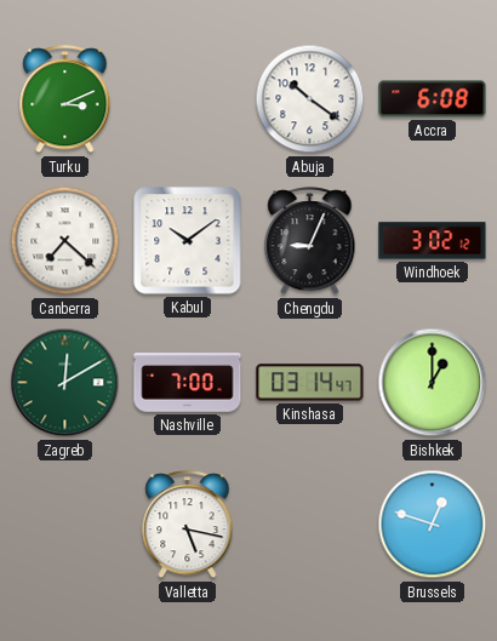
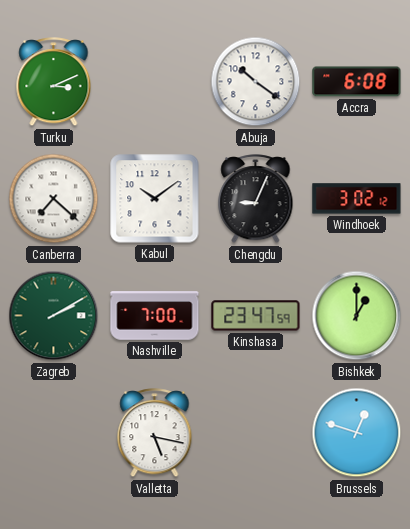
Zagreb: 12:10 -> 2:10
Kinshasa: 03:14 -> 23:47
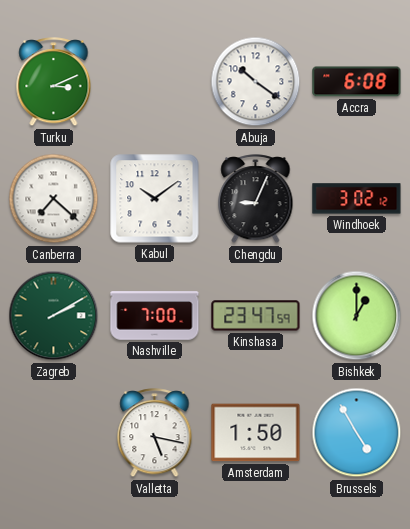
Amsterdam: none -> 1:50
Brussels: 12:48 -> 4:55
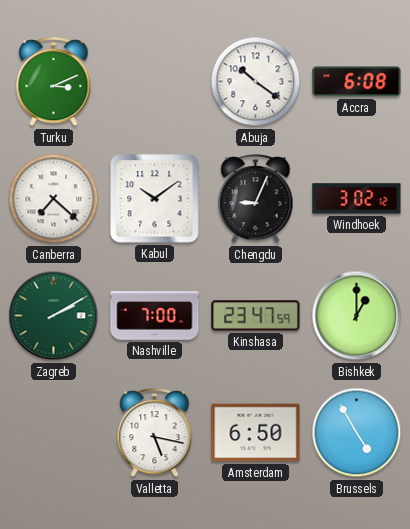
Amsterdam: 1:50 -> 6:50
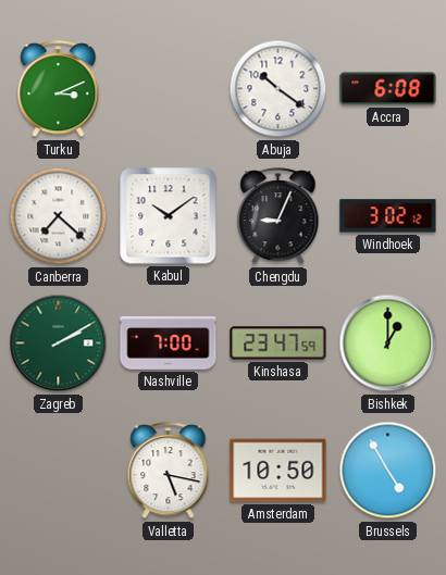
Amsterdam: 6:50 -> 10:50
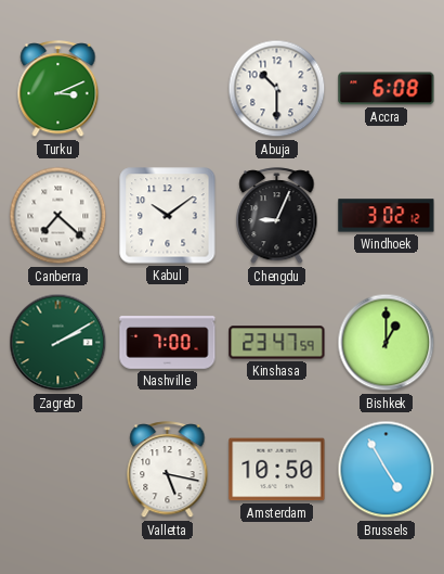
Abuja: 10:21 -> 10:30
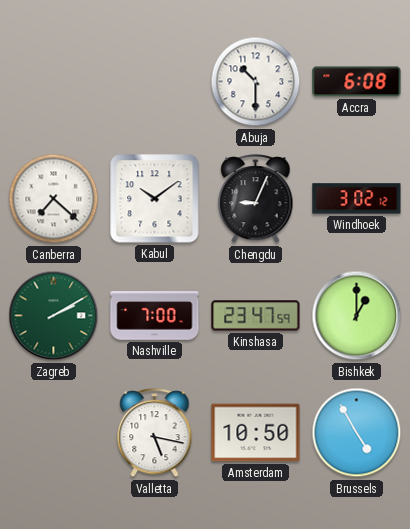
Turku: 3:11 -> none
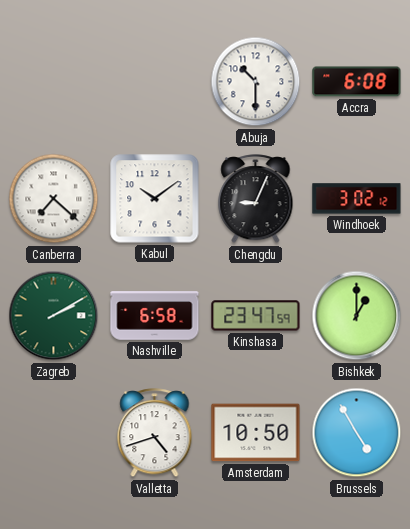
Nashville: 7:00 -> 6:58
Valletta: 5:17 -> 4:42
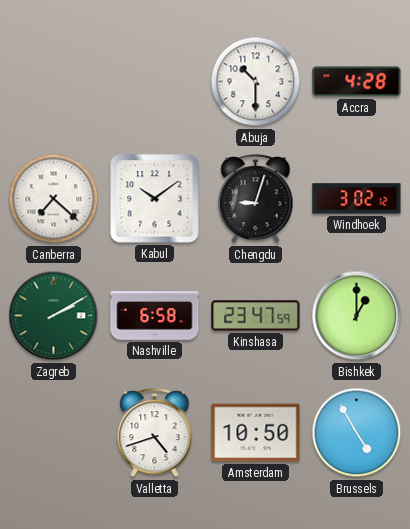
Accra: 6:08 -> 4:28
Chengdu: 9:04 -> 9:03
